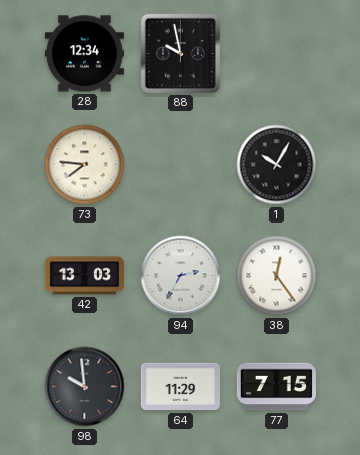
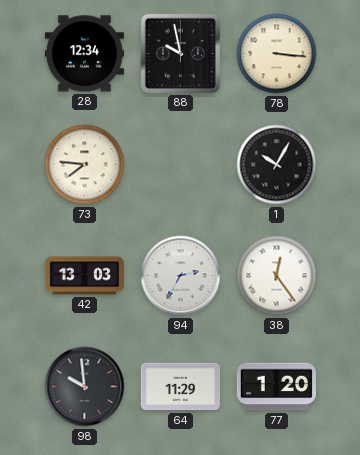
78: none -> 3:16
77: 7:15 -> 1:20
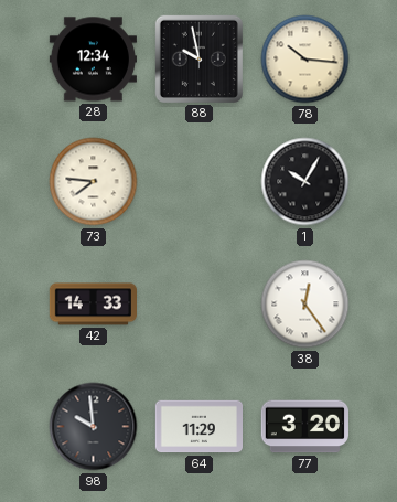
78: 3:16 -> 10:16
42: 13:03 -> 14:33
94: 2:35 -> none
77: 1:20 -> 3:20
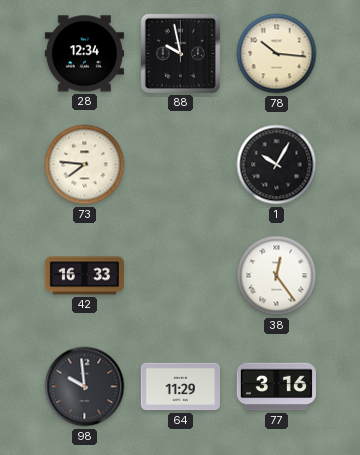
42: 14:33 -> 16:33
77: 3:20 -> 3:16
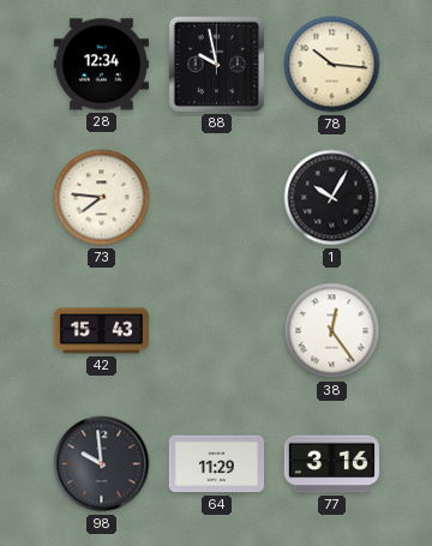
42: 16:33 -> 15:43
